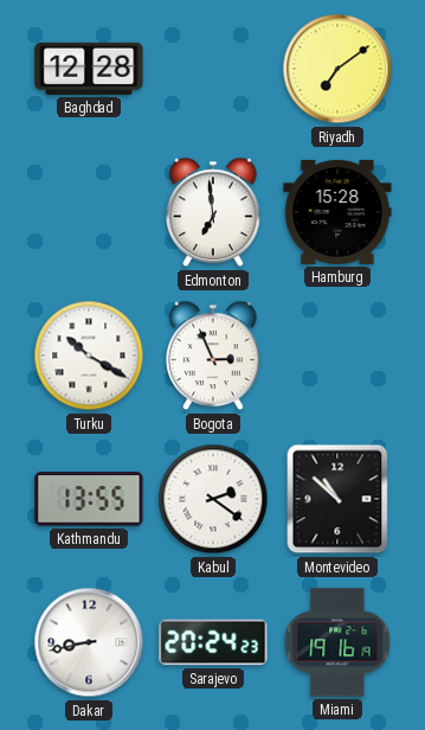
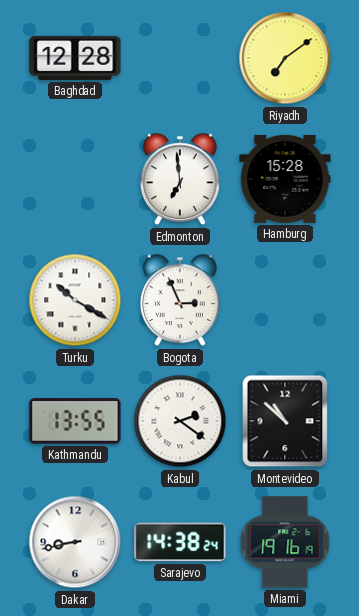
Sarajevo: 20:24 -> 14:38
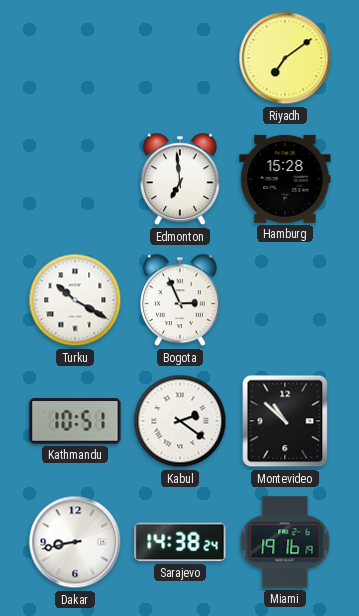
Baghdad: 12:28 -> none
Kathmandu: 13:55 -> 10:51
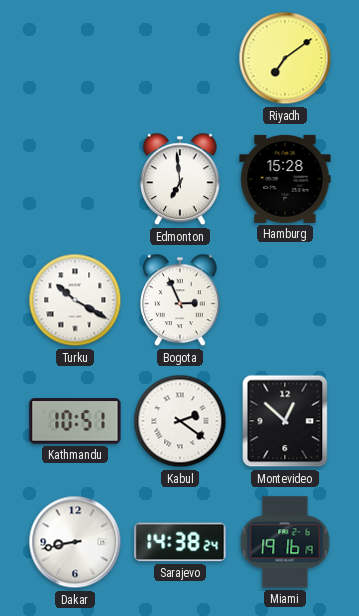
Montevideo: 10:52 -> 12:52
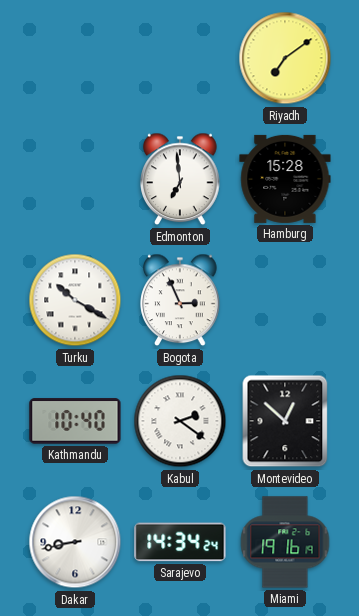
Kathmandu: 10:51 -> 10:40
Sarajevo: 14:38 -> 14:34
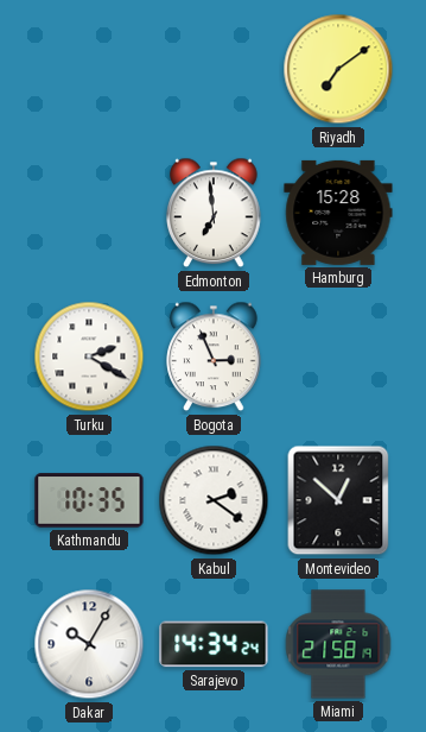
Turku: 10:20 -> 2:20
Kathmandu: 10:40 -> 10:35
Dakar: 8:43 -> 10:05
Miami: 19:16 -> 21:58
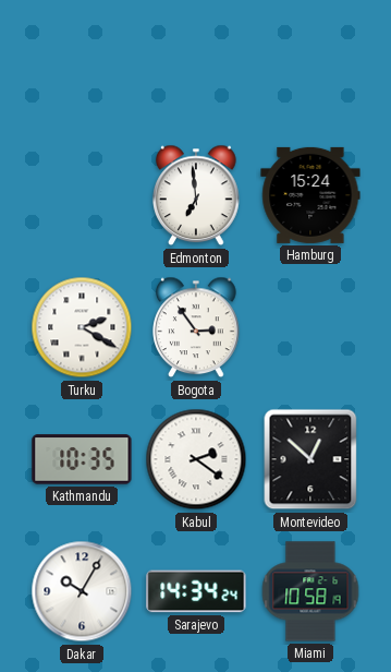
Riyadh: 7:09 -> none
Hamburg: 15:28 -> 15:24
Bogota: 2:56 -> 2:54
Miami: 21:58 -> 10:58
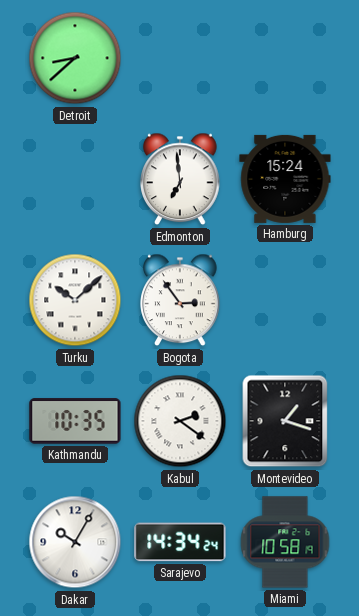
Detroit: none -> 8:38
Turku: 2:20 -> 10:08
Montevideo: 12:52 -> 1:18
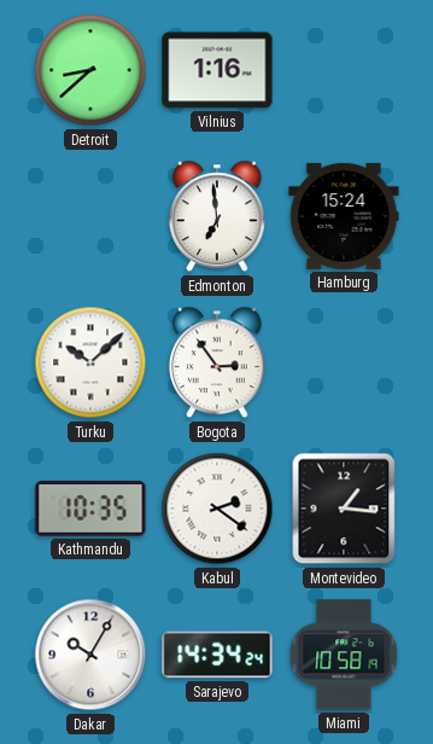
Vilnius: none -> 1:16
Montevideo: 1:18 -> 1:16
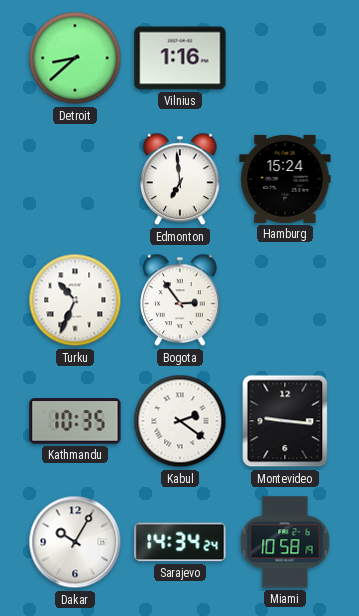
Turku: 10:08 -> 10:34
Montevideo: 1:16 -> 9:16
